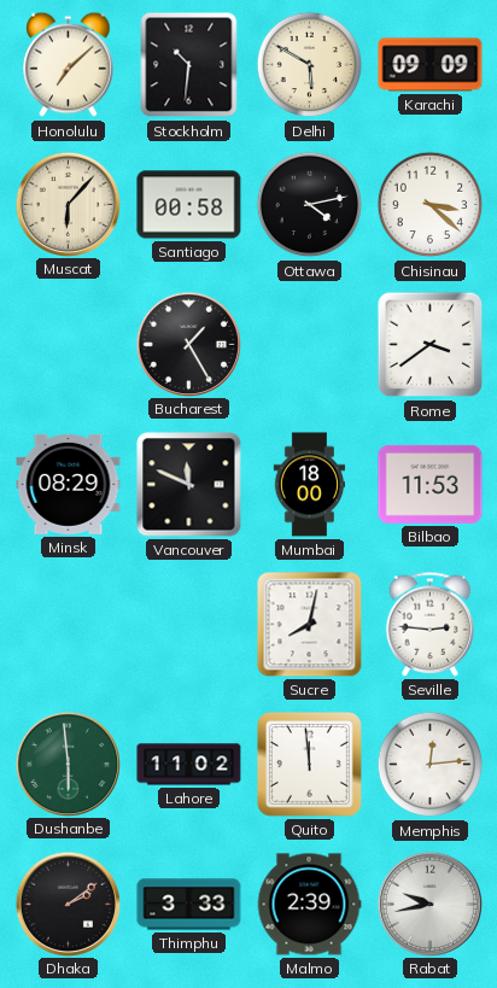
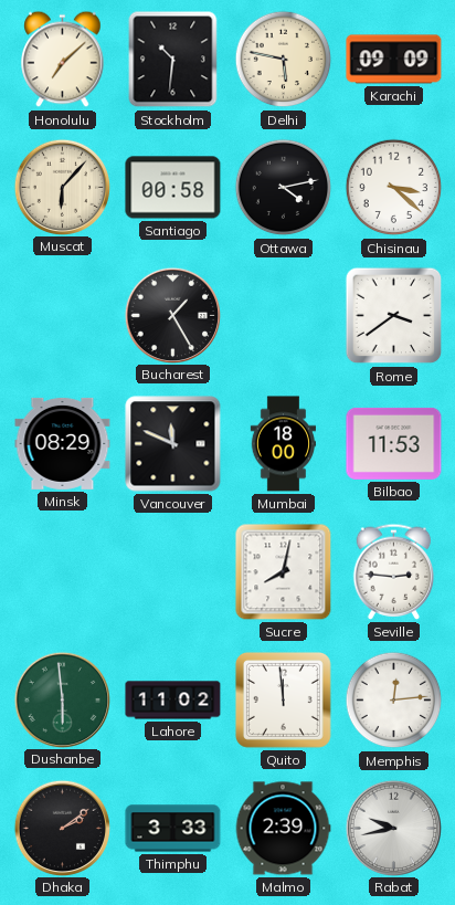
Delhi: 5:50 -> 5:47
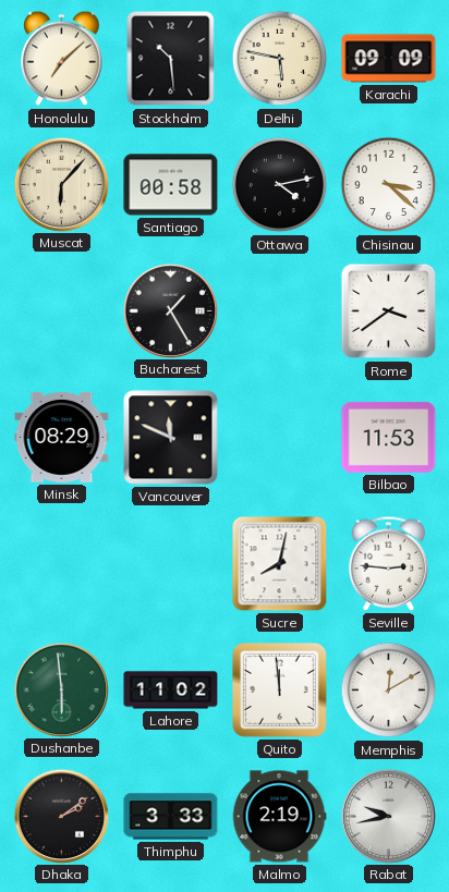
Stockholm: 10:31 -> 10:29
Mumbai: 18:00 -> none
Memphis: 12:14 -> 12:10
Malmo: 2:39 -> 2:19
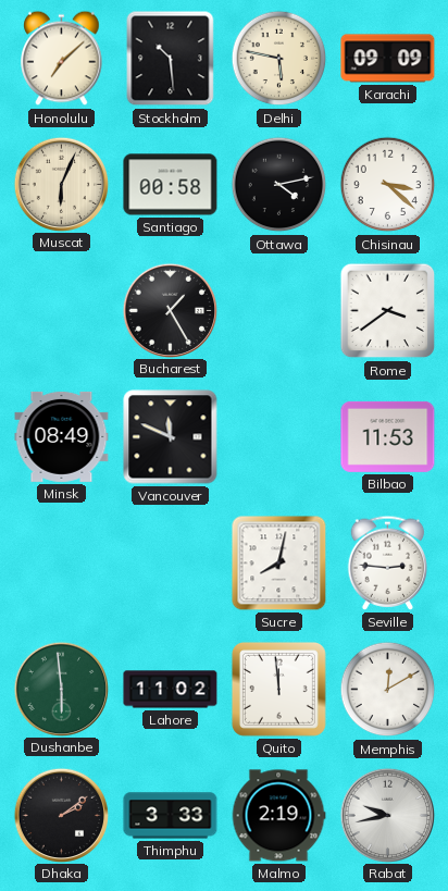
Muscat: 6:07 -> 6:04
Minsk: 08:29 -> 08:49
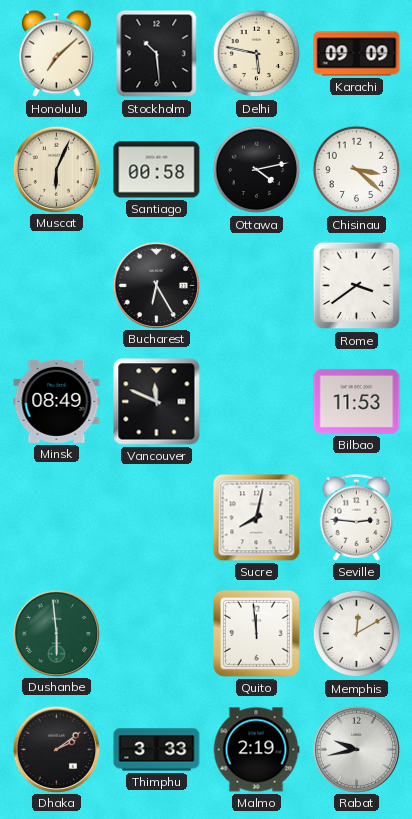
Bucharest: 1:25 -> 6:25
Lahore: 11:02 -> none
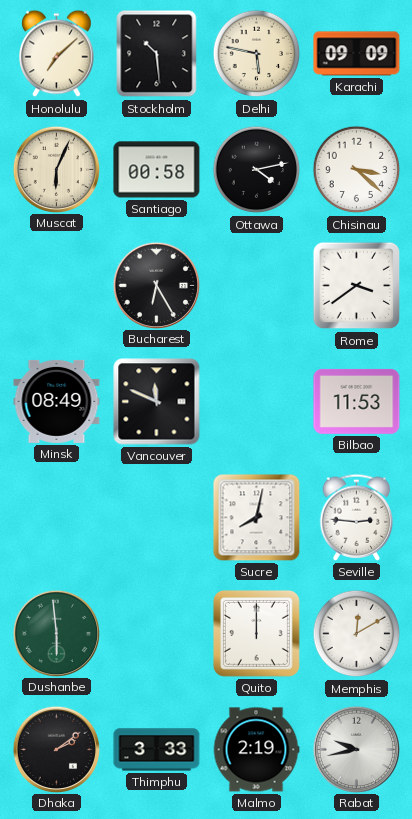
Quito: 11:59 -> 12:00
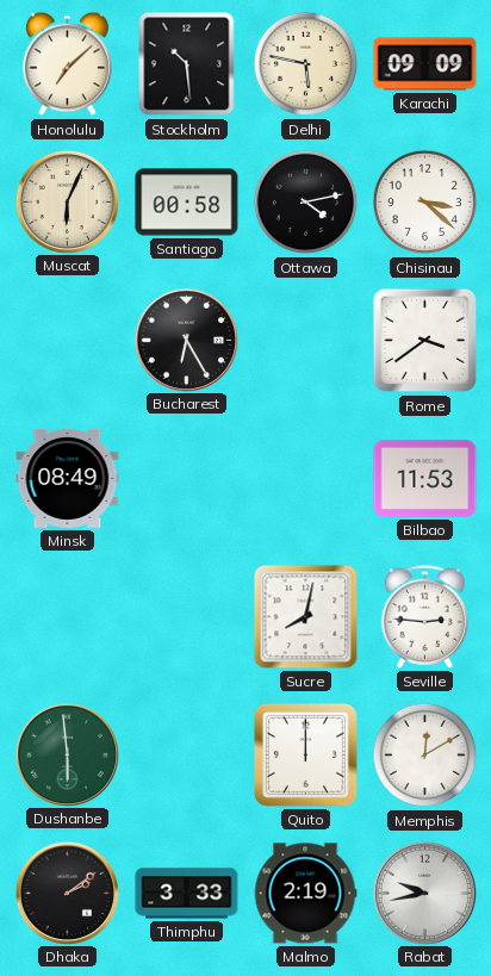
Vancouver: 11:49 -> none
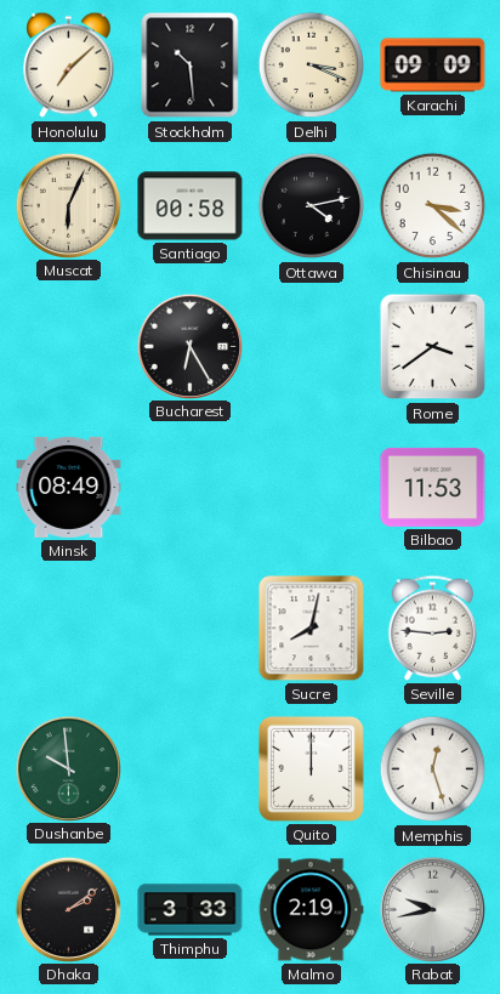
Delhi: 5:47 -> 3:19
Dushanbe: 5:59 -> 9:59
Memphis: 12:10 -> 12:27
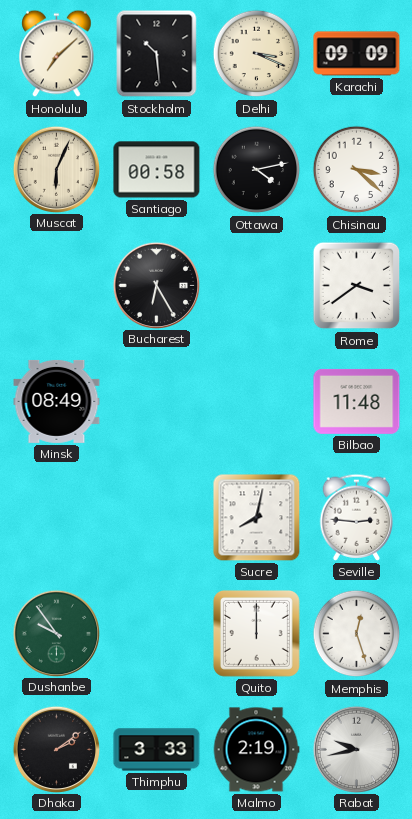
Bilbao: 11:53 -> 11:48
Dushanbe: 9:59 -> 9:54
